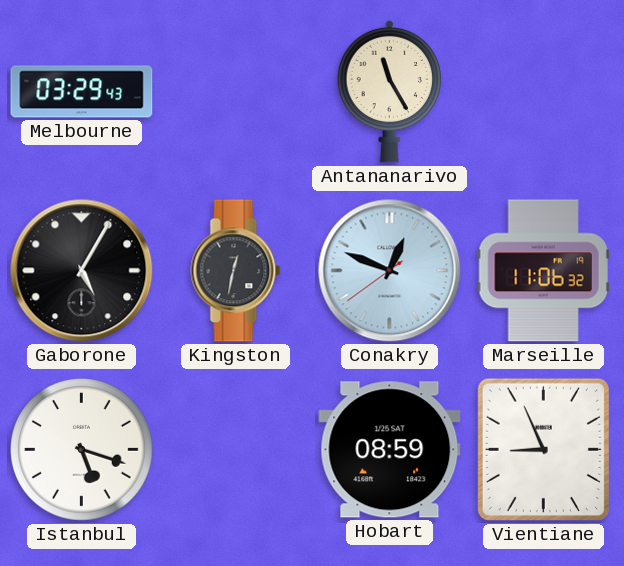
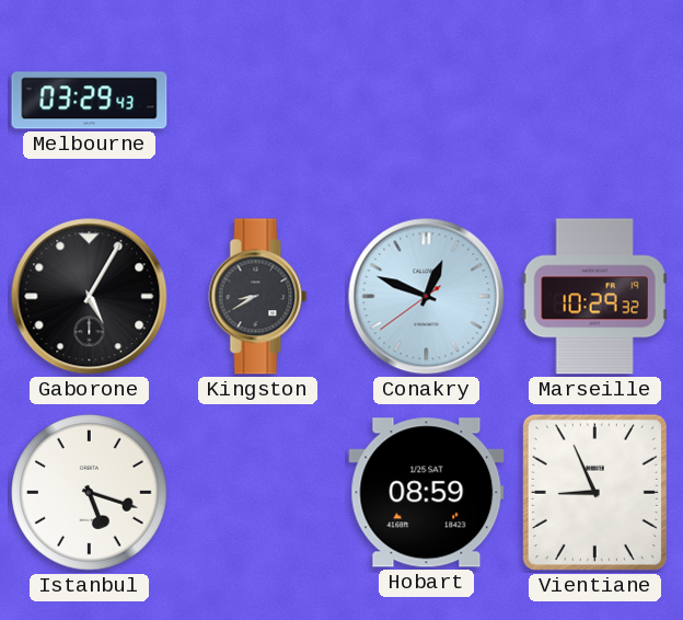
Antananarivo: 11:25 -> none
Kingston: 12:32 -> 8:40
Marseille: 11:06 -> 10:29
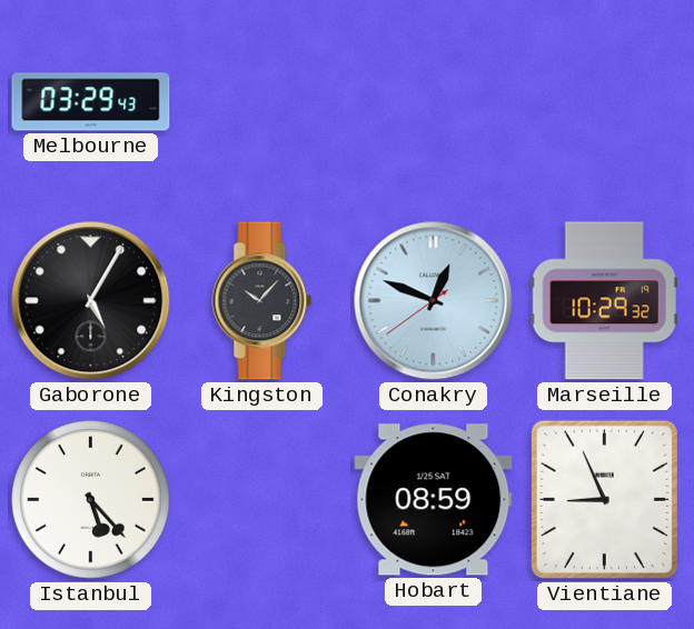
Kingston: 8:40 -> 10:07
Istanbul: 5:18 -> 5:23
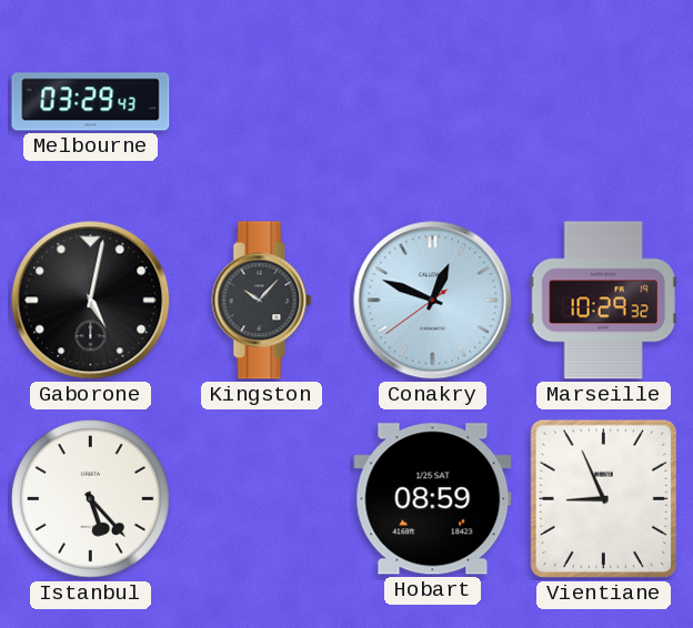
Gaborone: 5:05 -> 5:02
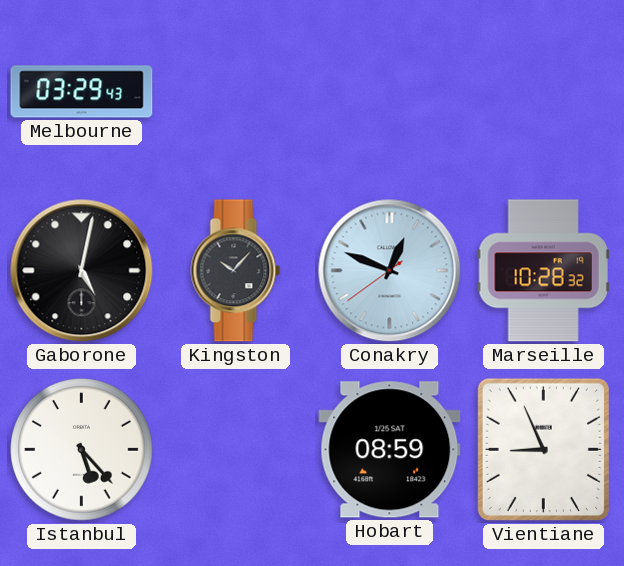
Marseille: 10:29 -> 10:28
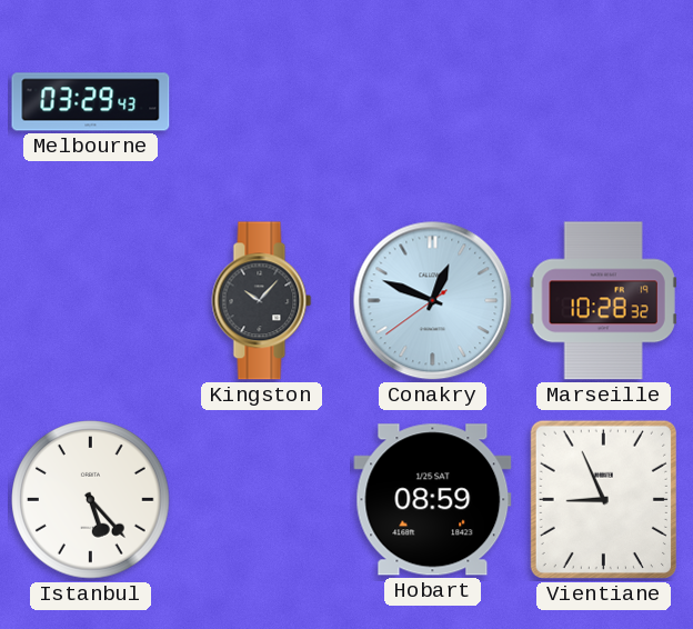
Gaborone: 5:02 -> none
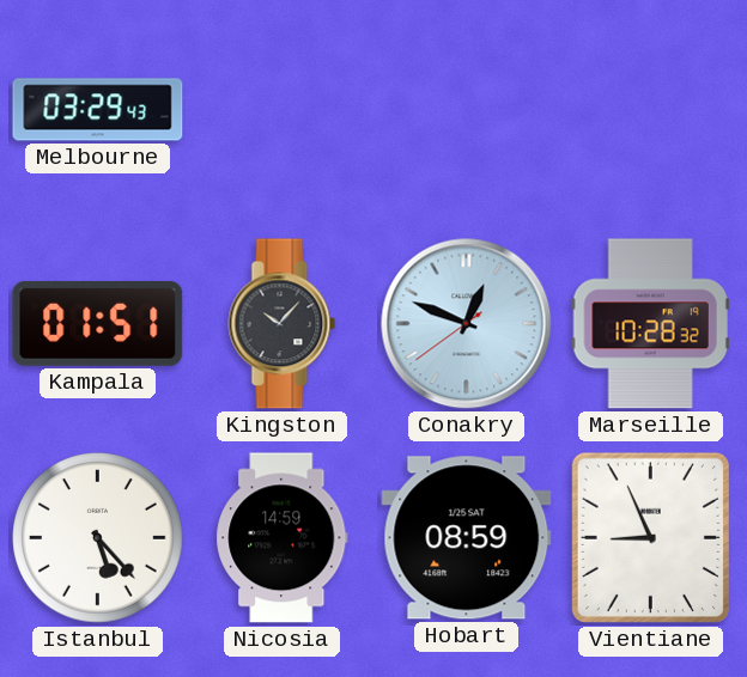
Kampala: none -> 01:51
Nicosia: none -> 14:59
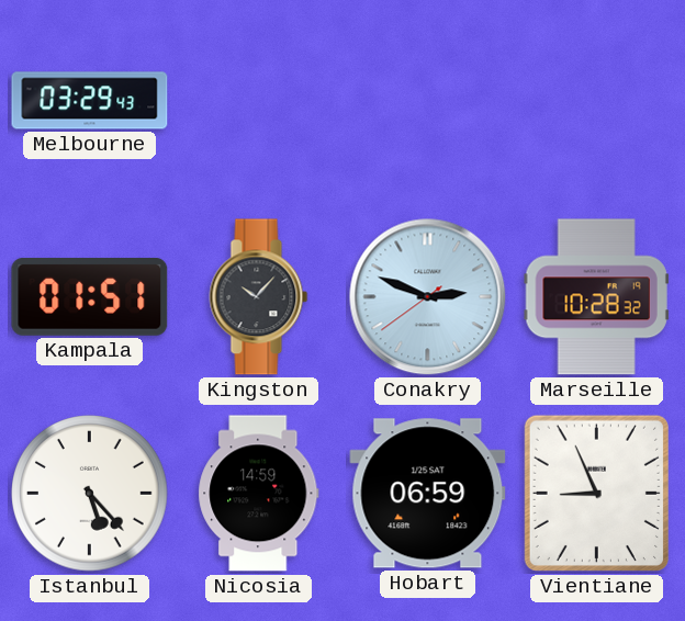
Conakry: 12:48 -> 2:48
Hobart: 08:59 -> 06:59
